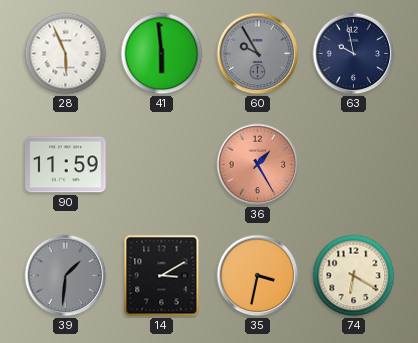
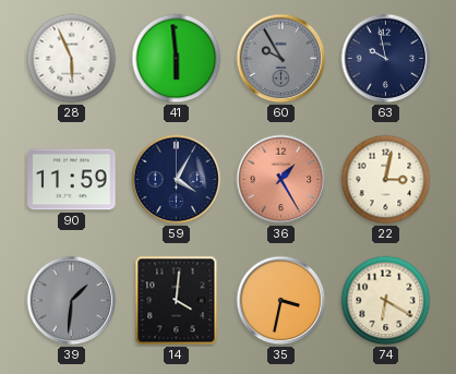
59: none -> 4:05
22: none -> 3:02
14: 3:10 -> 4:01
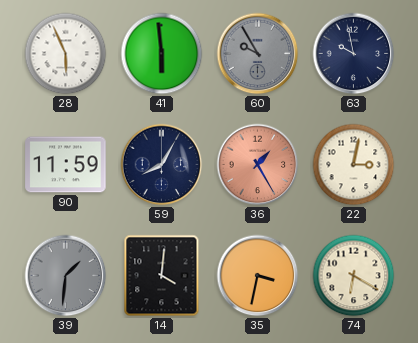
59: 4:05 -> 8:05
